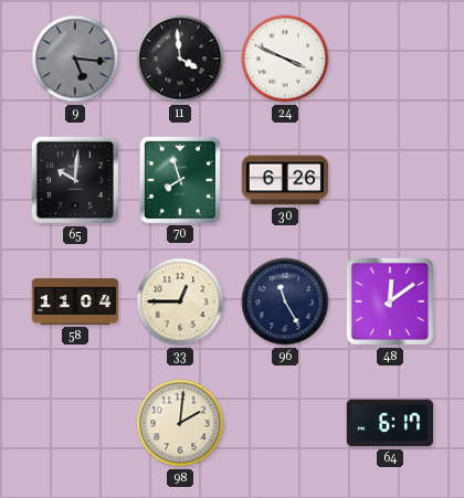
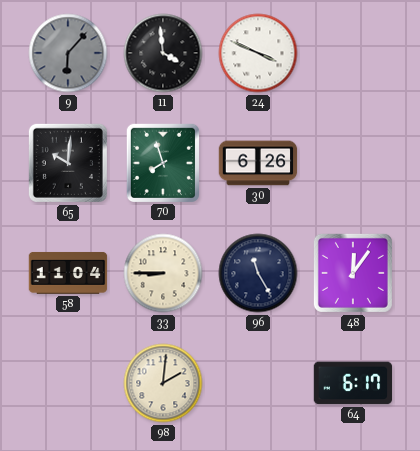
9: 5:16 -> 6:07
33: 12:45 -> 8:45
48: 12:09 -> 12:06
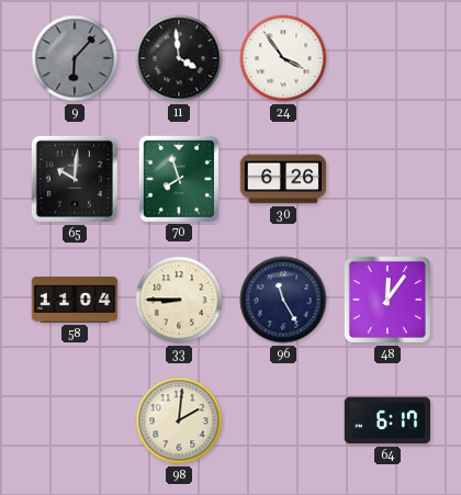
24: 3:49 -> 3:54
